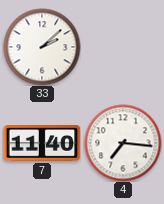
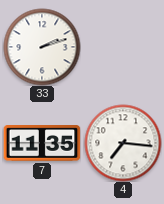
33: 2:08 -> 2:12
7: 11:40 -> 11:35
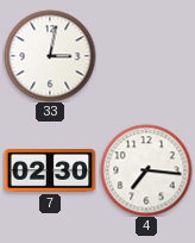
33: 2:12 -> 3:02
7: 11:35 -> 02:30
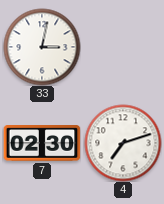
4: 7:16 -> 7:12
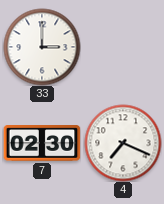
33: 3:02 -> 3:00
4: 7:12 -> 7:19
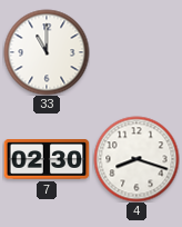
33: 3:00 -> 11:00
4: 7:19 -> 8:18
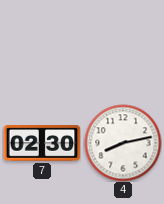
33: 11:00 -> none
4: 8:18 -> 8:13
